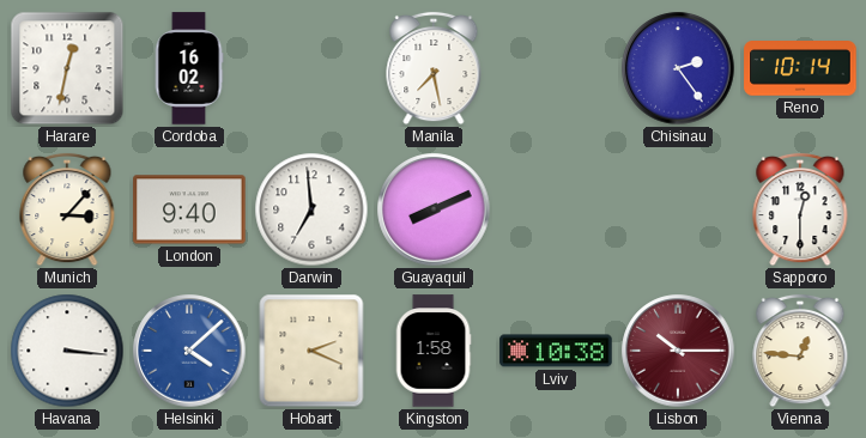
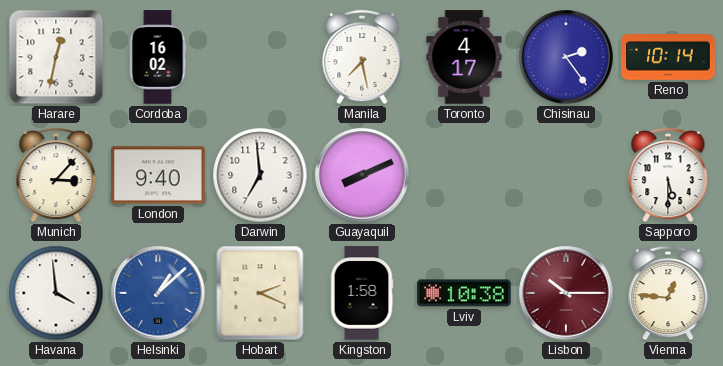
Toronto: none -> 4:17
Sapporo: 12:30 -> 5:30
Havana: 3:16 -> 3:59
Helsinki: 4:08 -> 1:08
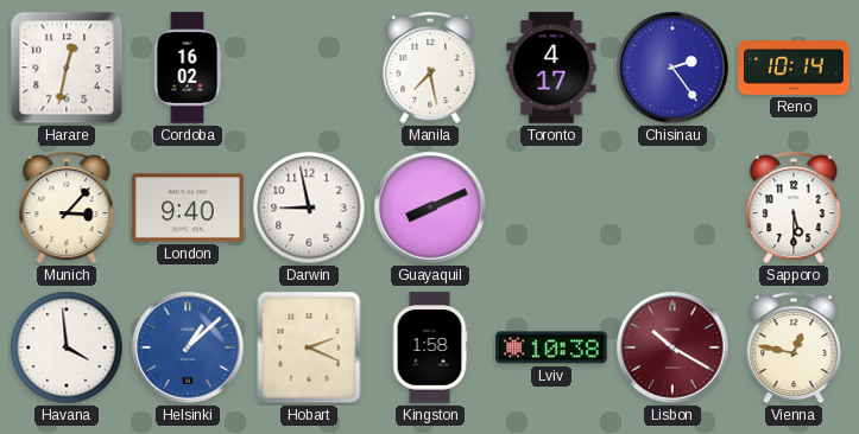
Darwin: 6:59 -> 8:58
Lisbon: 10:15 -> 10:20
Vienna: 12:46 -> 12:47
